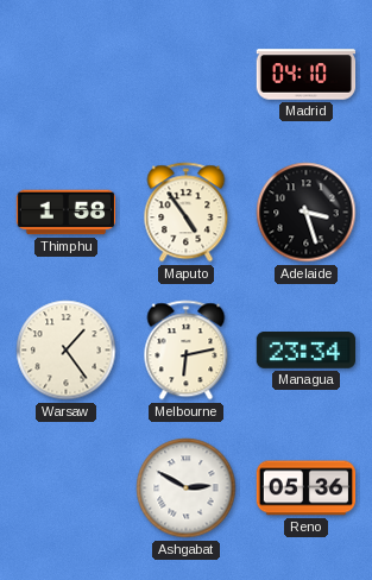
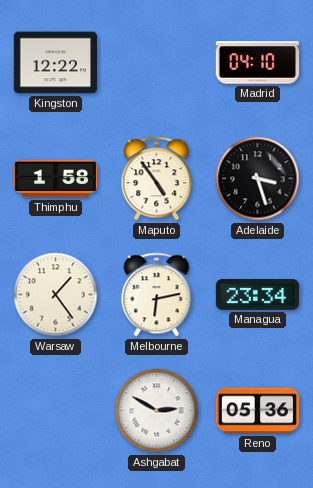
Kingston: none -> 12:22
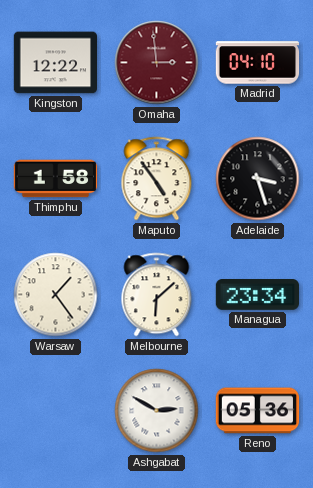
Omaha: none -> 2:59
Melbourne: 6:13 -> 6:08
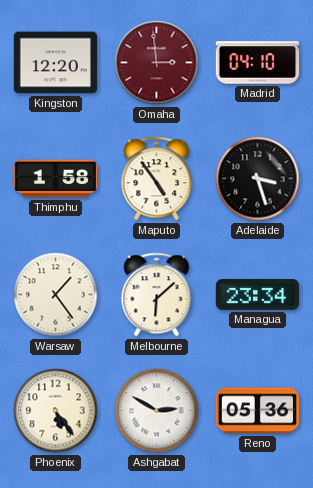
Kingston: 12:22 -> 12:20
Phoenix: none -> 5:24
